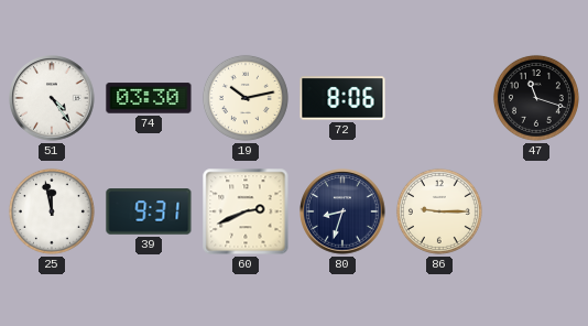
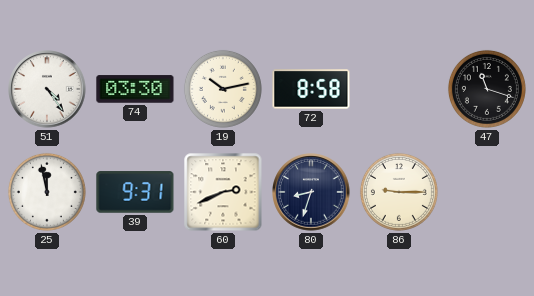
72: 8:06 -> 8:58
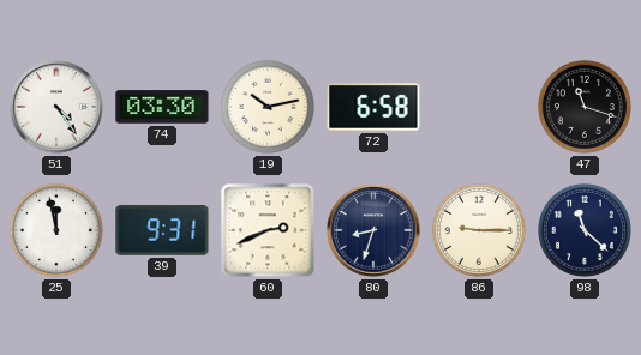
72: 8:58 -> 6:58
98: none -> 11:22
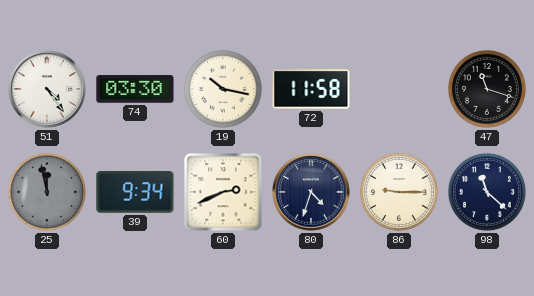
19: 10:13 -> 10:17
72: 6:58 -> 11:58
25 dial: white -> grey
39: 9:31 -> 9:34
80: 8:33 -> 4:33
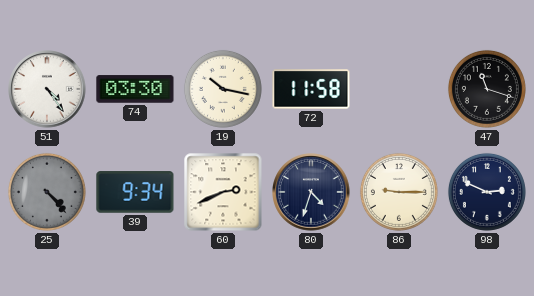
25: 11:58 -> 4:23
98: 11:22 -> 2:49
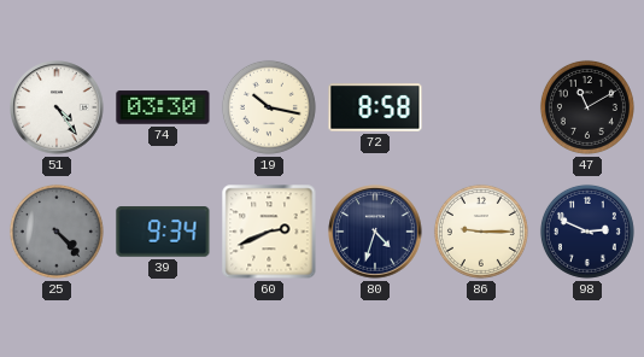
72: 11:58 -> 8:58
47: 11:18 -> 11:10
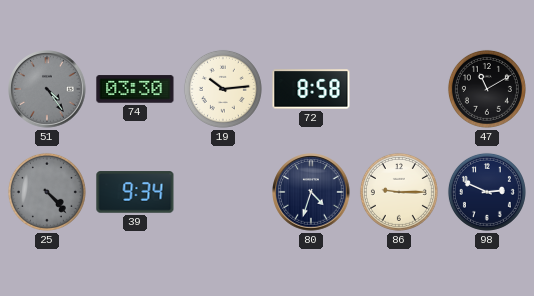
51 dial: white -> grey
19: 10:17 -> 10:14
60: 2:41 -> none
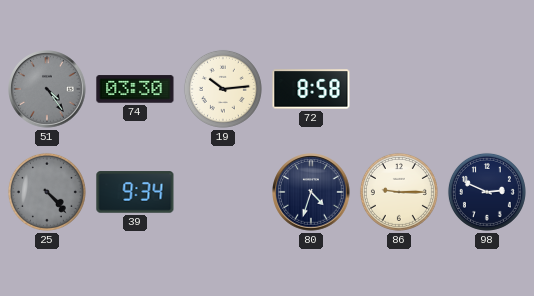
47: 11:10 -> none
